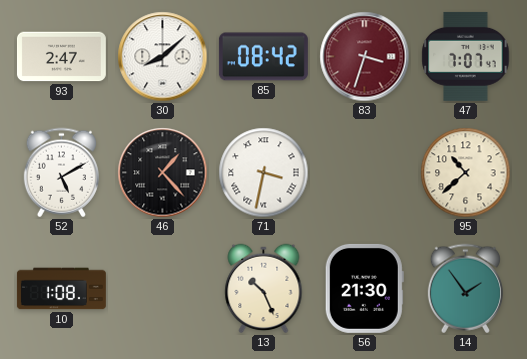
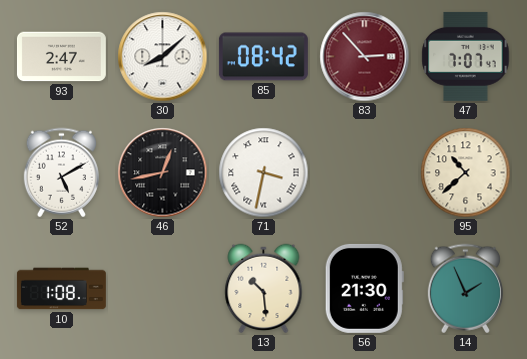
83: 3:33 -> 2:53
46: 1:23 -> 12:43
13: 10:26 -> 10:29
14: 1:54 -> 1:56
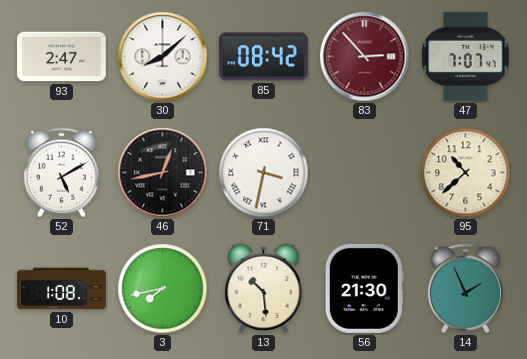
3: none -> 7:43
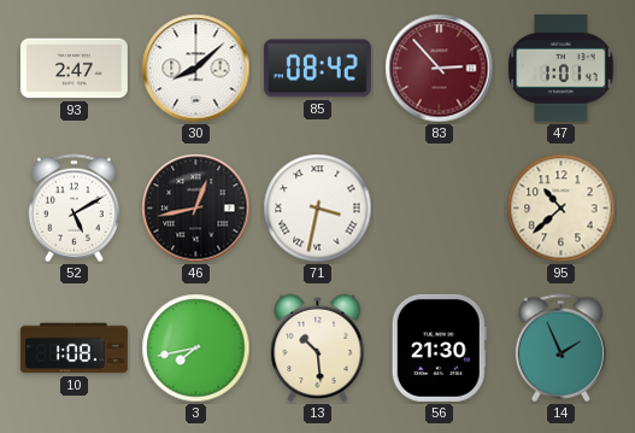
47: 7:07 -> 1:01
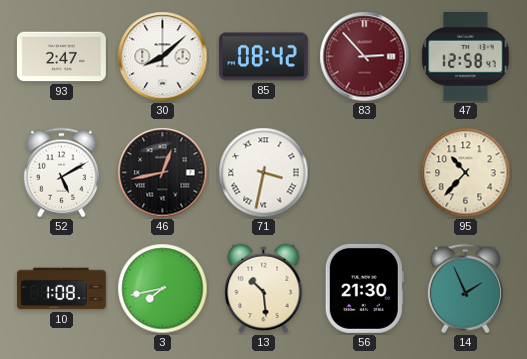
47: 1:01 -> 12:58
95: 10:38 -> 10:37
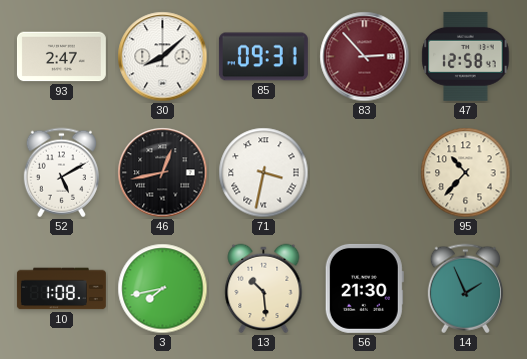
85: 08:42 -> 09:31
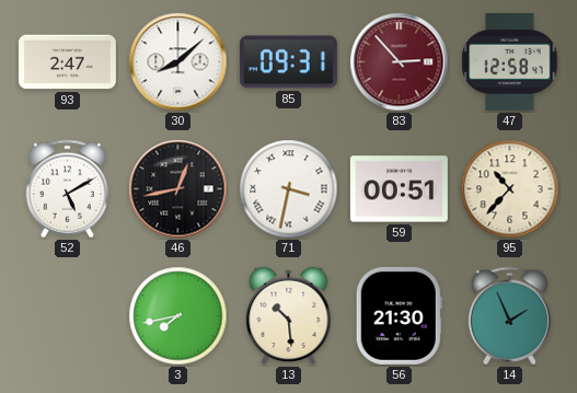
59: none -> 00:51
10: 1:08 -> none
